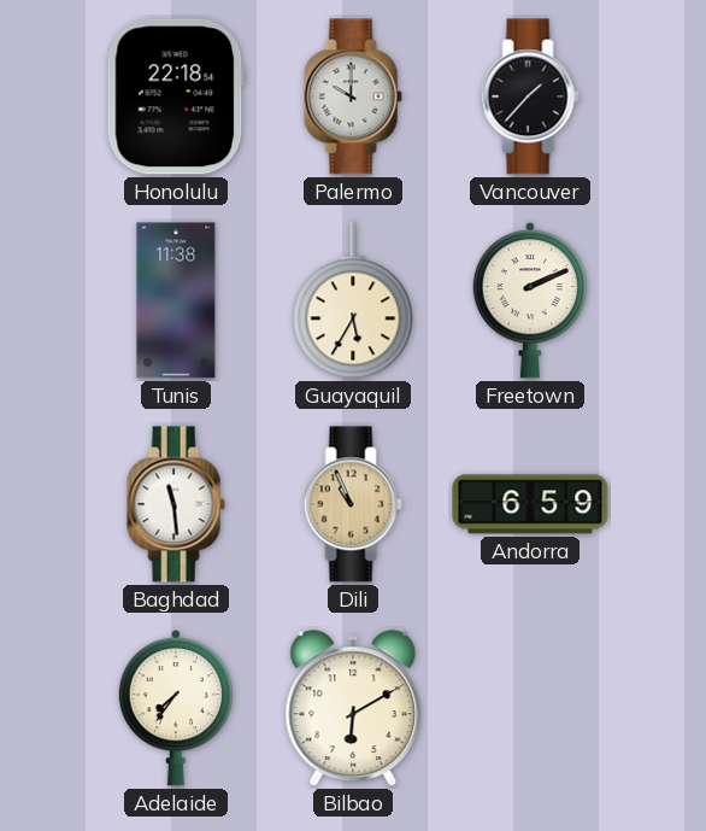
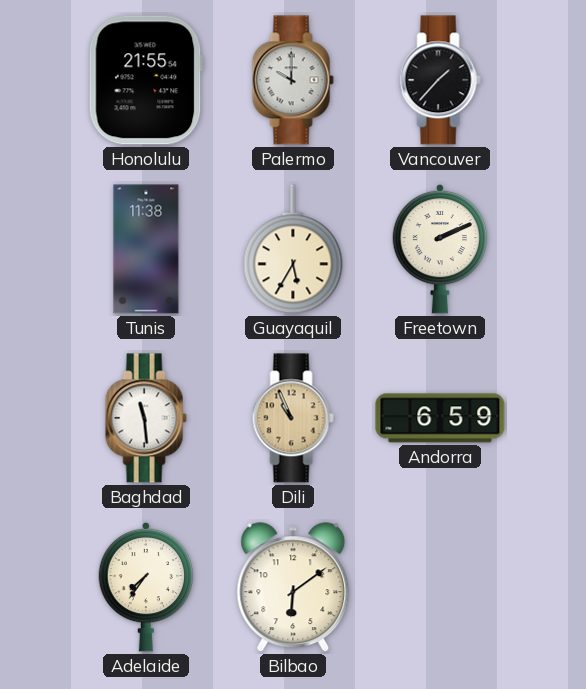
Honolulu: 22:18 -> 21:55
Bilbao: 6:10 -> 6:09
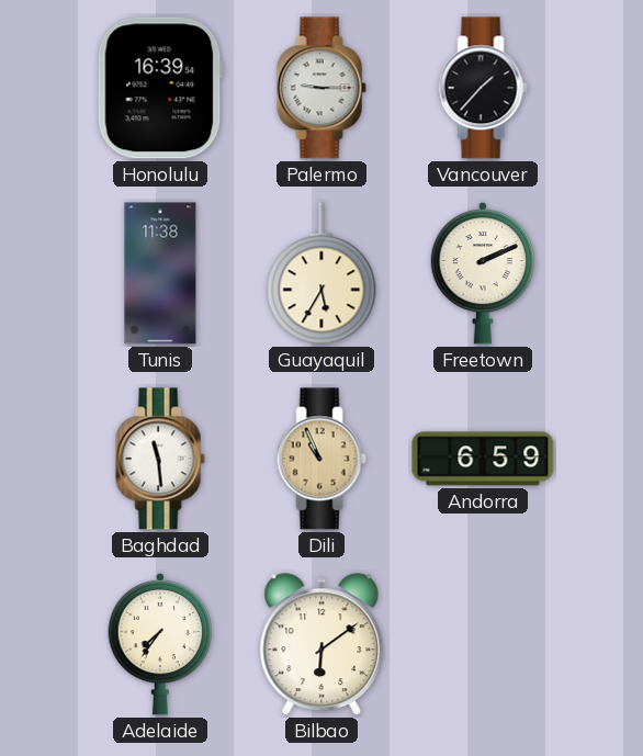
Honolulu: 21:55 -> 16:39
Palermo: 10:00 -> 9:15
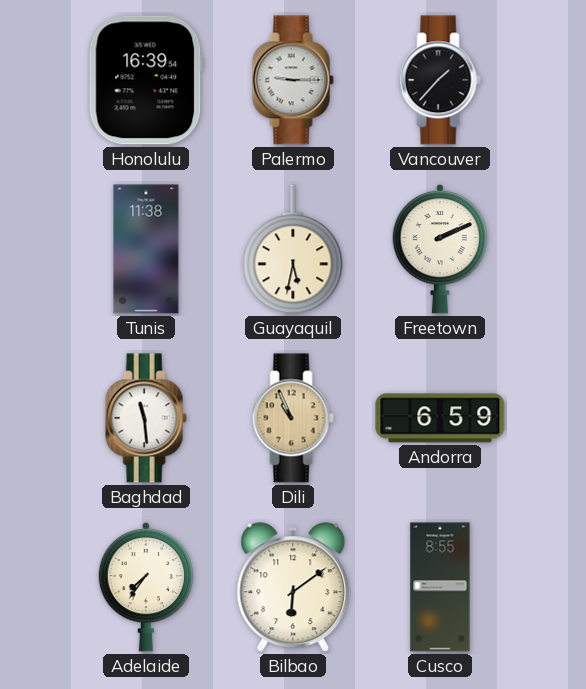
Guayaquil: 5:35 -> 5:32
Cusco: none -> 8:55
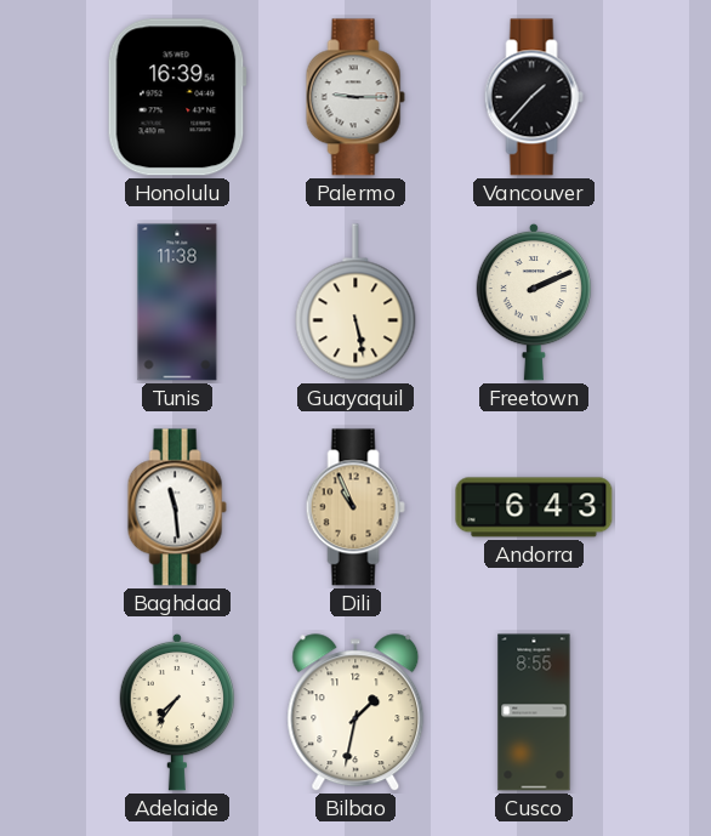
Guayaquil: 5:32 -> 5:28
Andorra: 6:59 -> 6:43
Bilbao: 6:09 -> 1:32
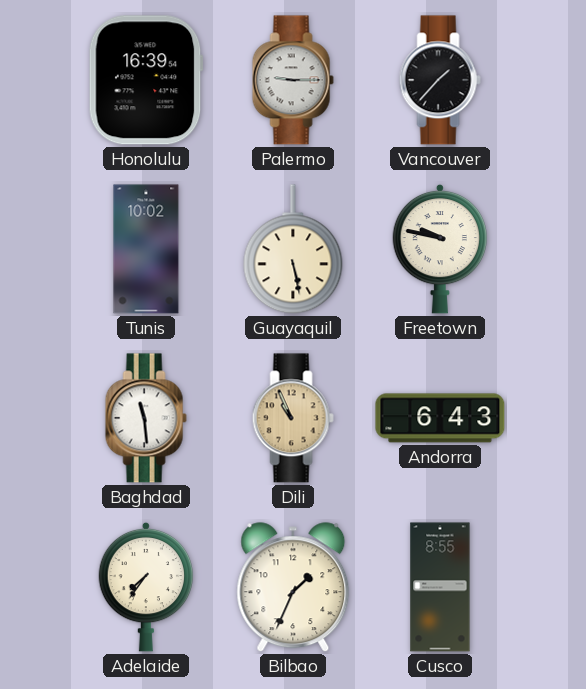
Tunis: 11:38 -> 10:02
Freetown: 2:11 -> 9:47
Bilbao: 1:32 -> 1:34
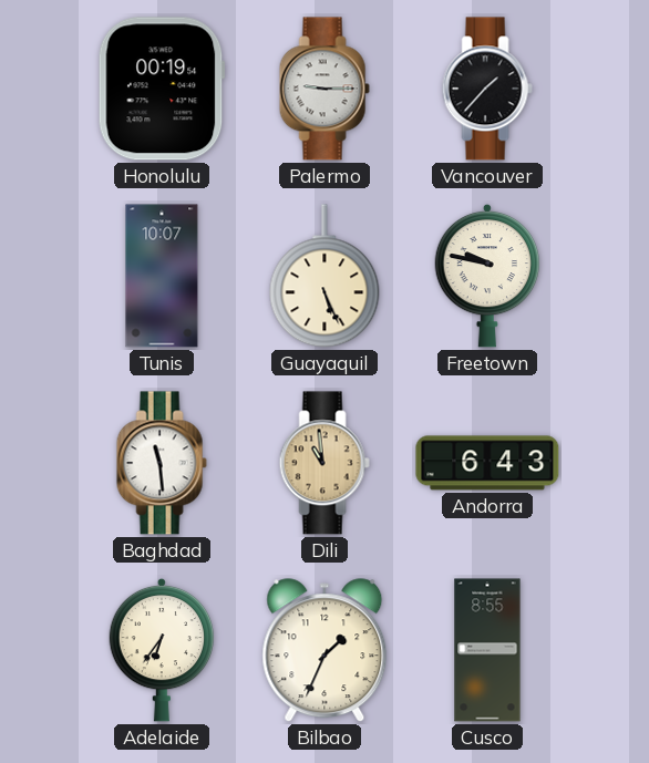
Honolulu: 16:39 -> 00:19
Tunis: 10:02 -> 10:07
Guayaquil: 5:28 -> 5:26
Dili: 10:56 -> 10:59
Adelaide: 7:36 -> 6:36
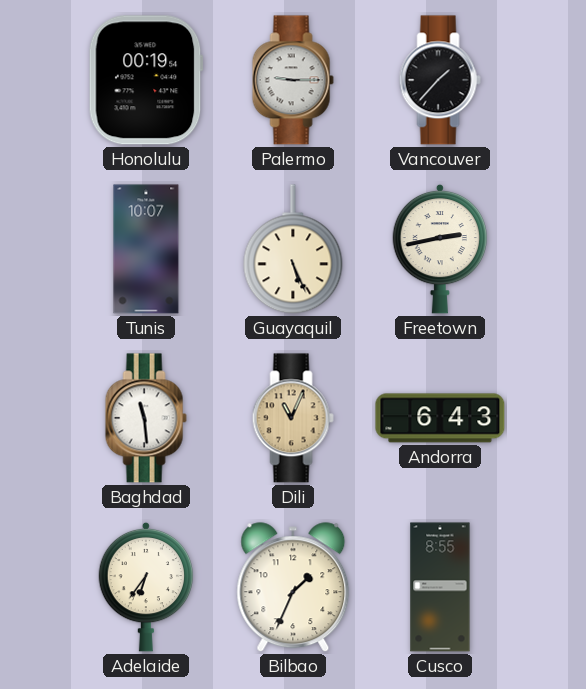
Freetown: 9:47 -> 2:43
Dili: 10:59 -> 11:04
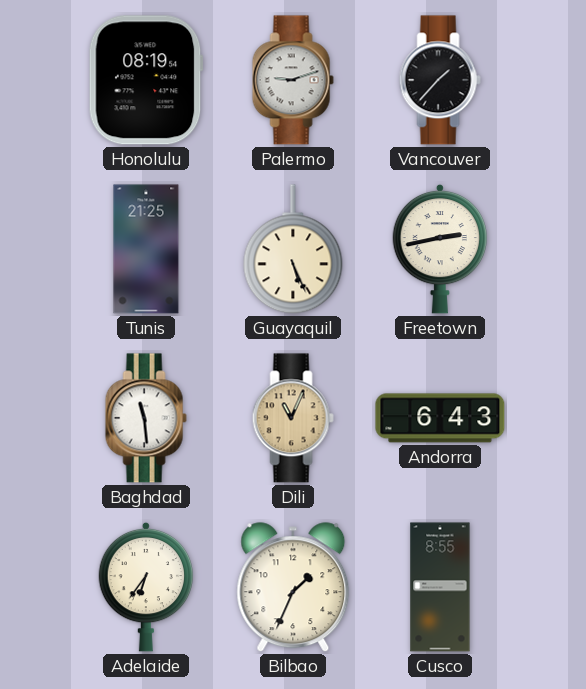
Honolulu: 00:19 -> 08:19
Palermo: 9:15 -> 9:12
Tunis: 10:07 -> 21:25
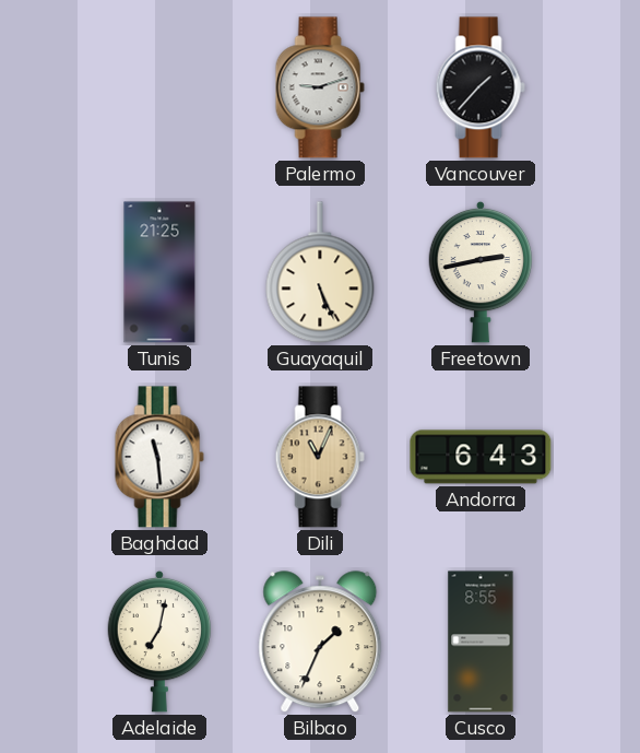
Honolulu: 08:19 -> none
Adelaide: 6:36 -> 7:02
